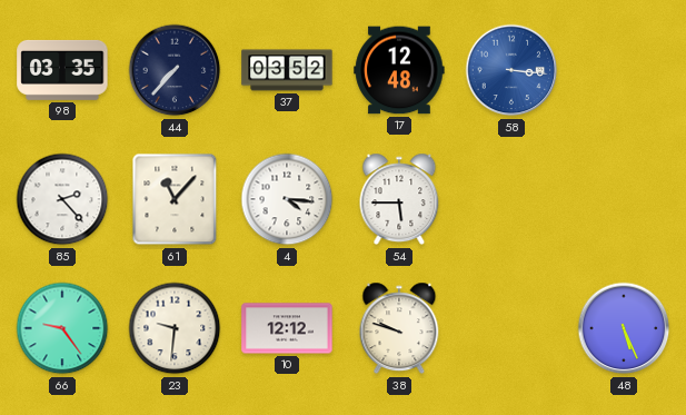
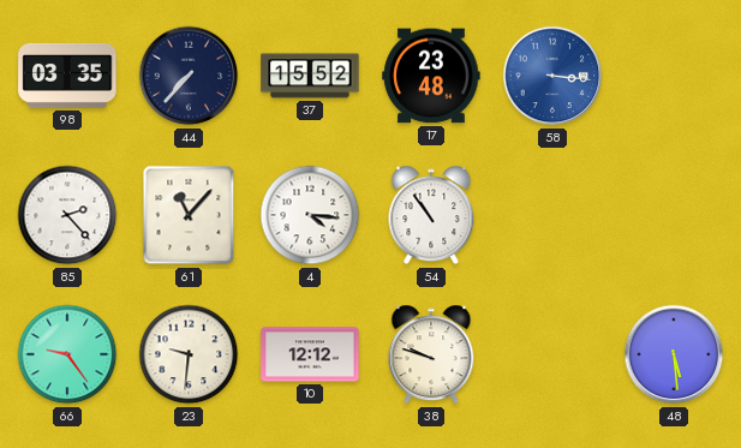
37: 03:52 -> 15:52
17: 12:48 -> 23:48
54: 5:45 -> 10:54
48: 5:26 -> 5:29
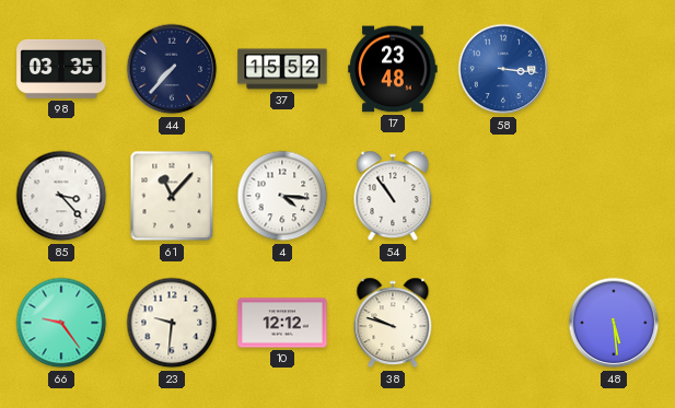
85: 2:23 -> 3:23
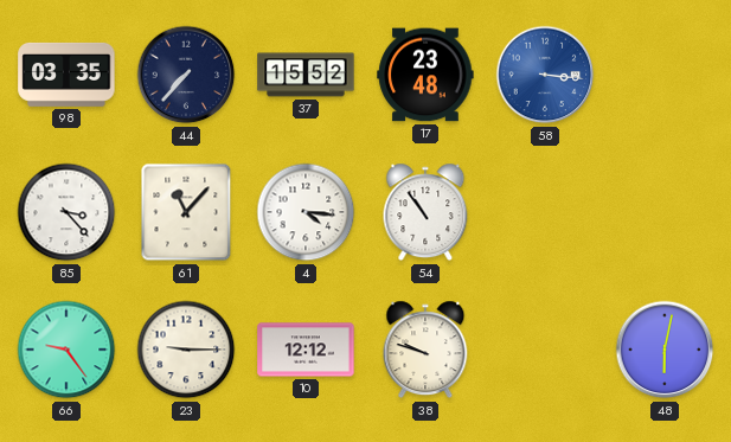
23: 9:31 -> 9:15
48: 5:29 -> 6:02
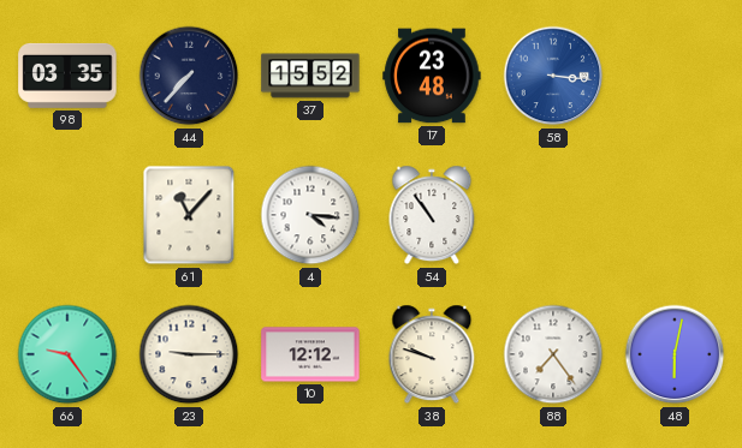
85: 3:23 -> none
88: none -> 7:24
